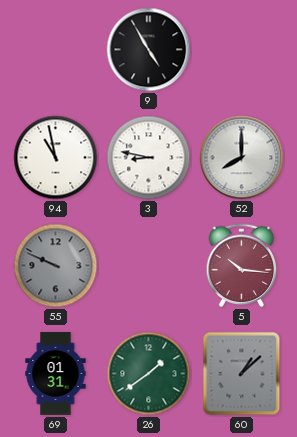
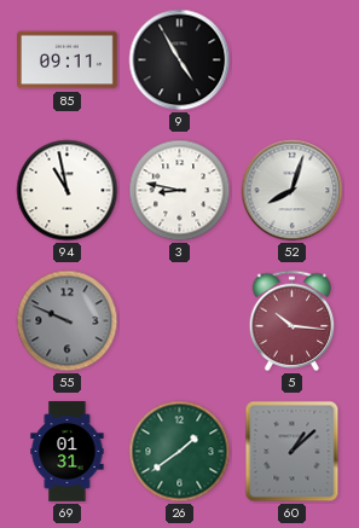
85: none -> 09:11
52: 8:00 -> 8:03
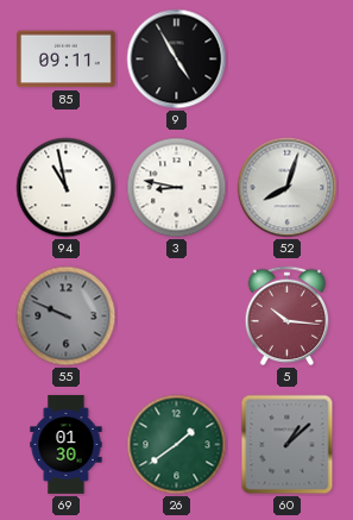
69: 01:31 -> 01:30
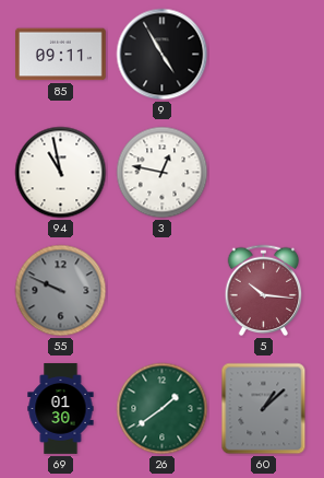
3: 8:47 -> 12:47
52: 8:03 -> none
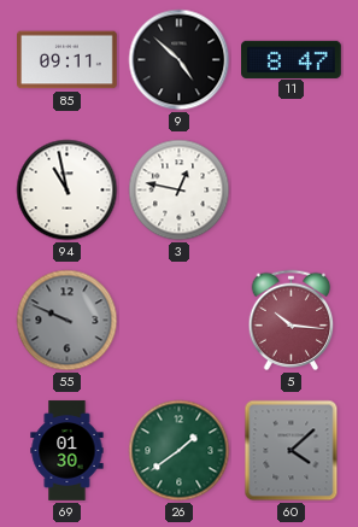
9: 4:55 -> 4:52
11: none -> 8:47
60: 1:08 -> 4:08
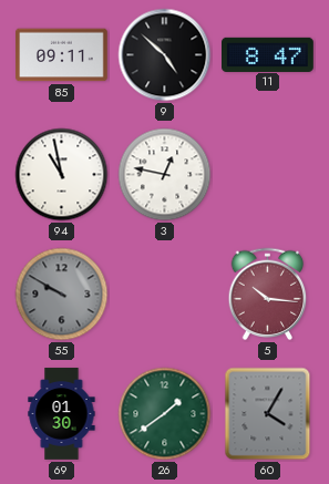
55: 9:49 -> 9:50
60: 4:08 -> 4:05
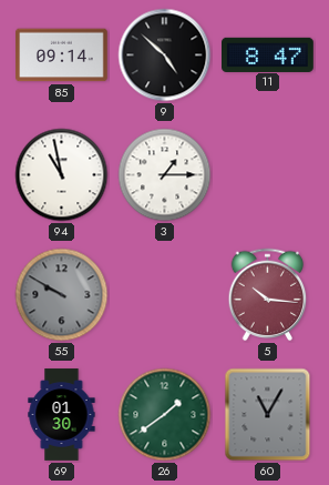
85: 09:11 -> 09:14
3: 12:47 -> 1:15
60: 4:05 -> 11:05
